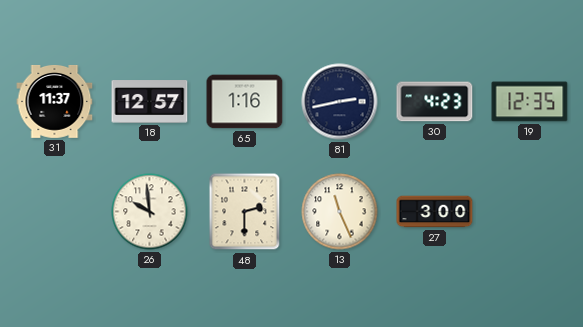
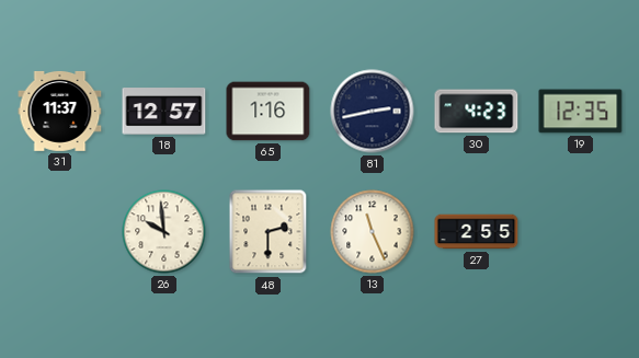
27: 3:00 -> 2:55
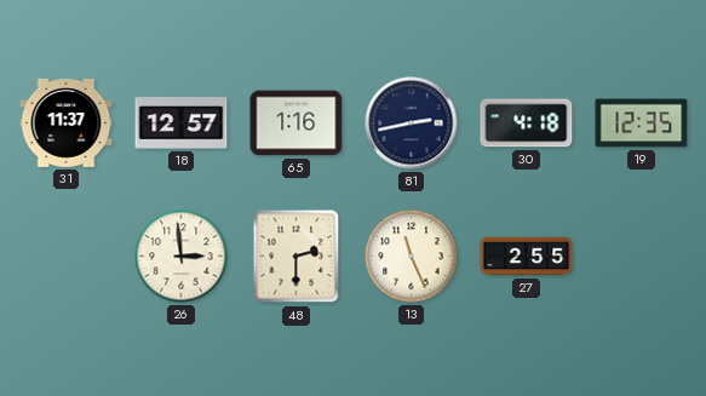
30: 4:23 -> 4:18
26: 9:59 -> 2:59
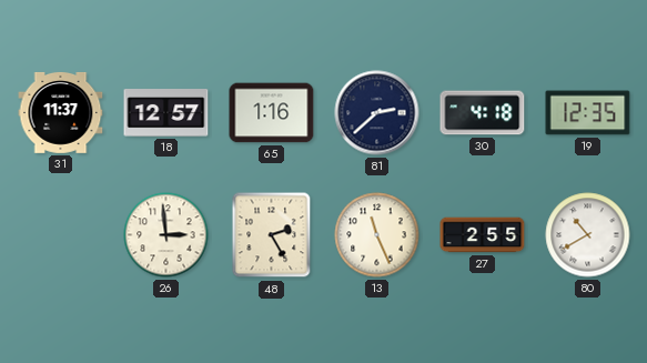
81: 2:43 -> 2:38
48: 2:30 -> 2:25
80: none -> 10:40
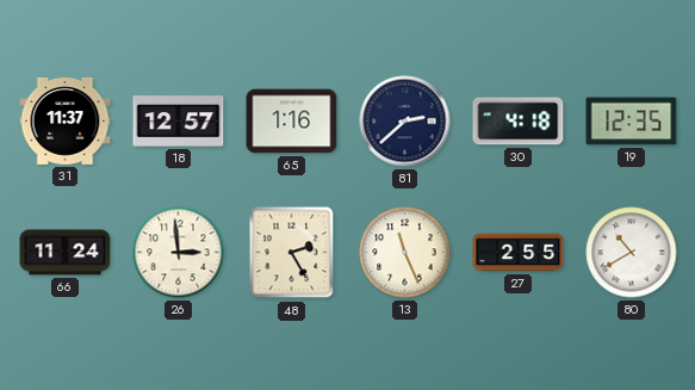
66: none -> 11:24
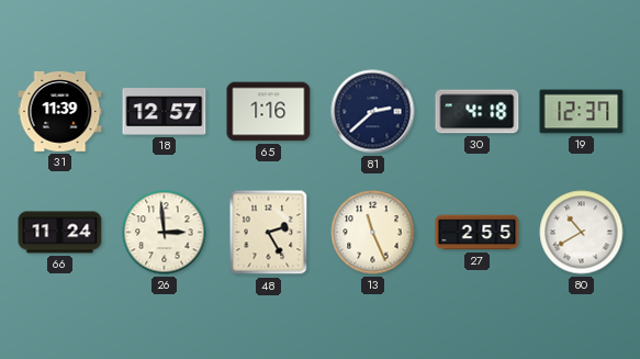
31: 11:37 -> 11:39
19: 12:35 -> 12:37
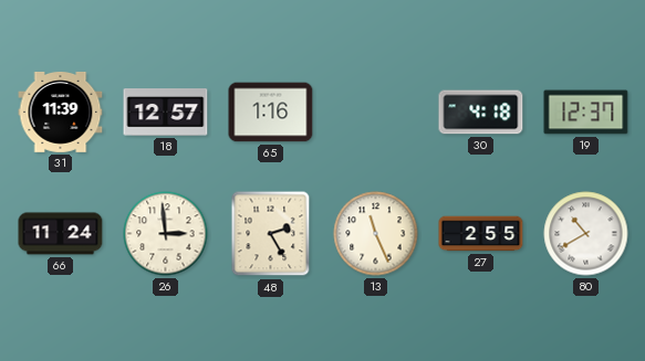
81: 2:38 -> none
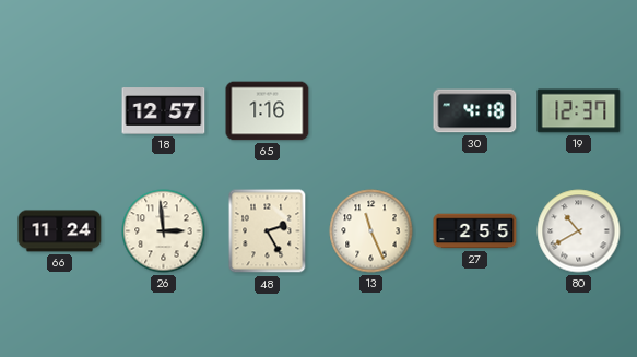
31: 11:39 -> none
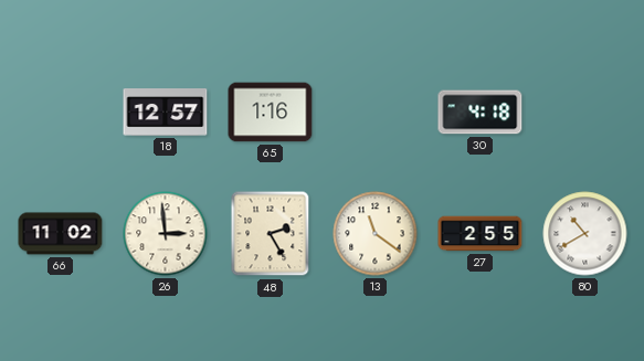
19: 12:37 -> none
66: 11:24 -> 11:02
13: 11:26 -> 11:21
